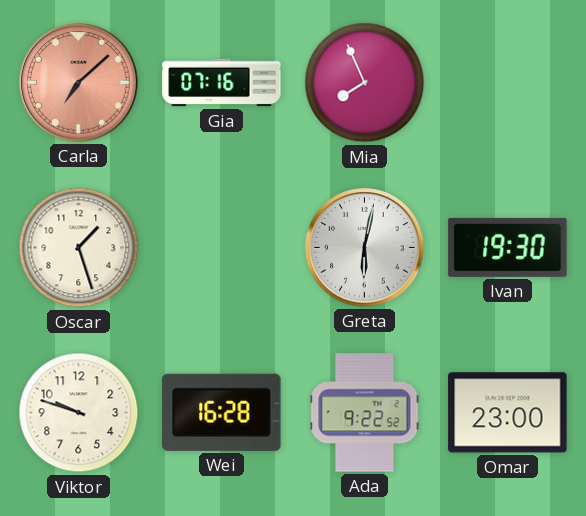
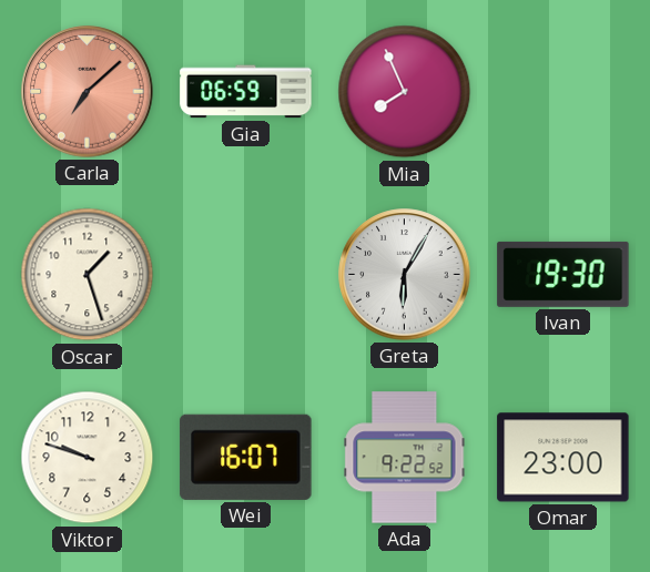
Gia: 07:16 -> 06:59
Greta: 6:02 -> 6:05
Wei: 16:28 -> 16:07
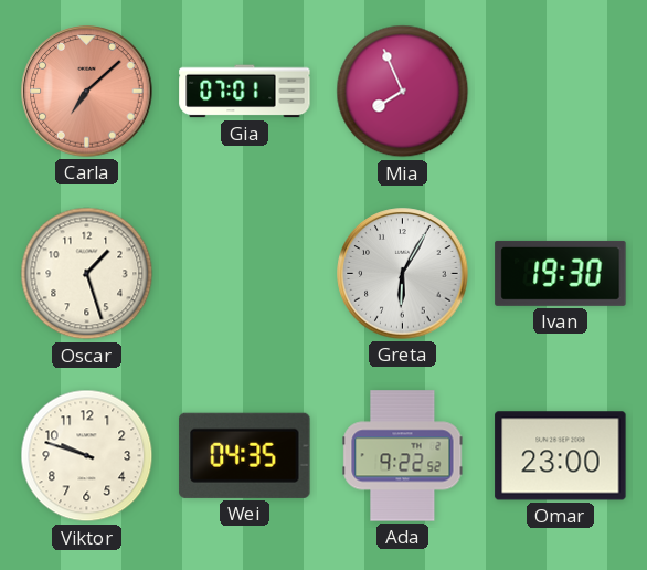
Gia: 06:59 -> 07:01
Wei: 16:07 -> 04:35
